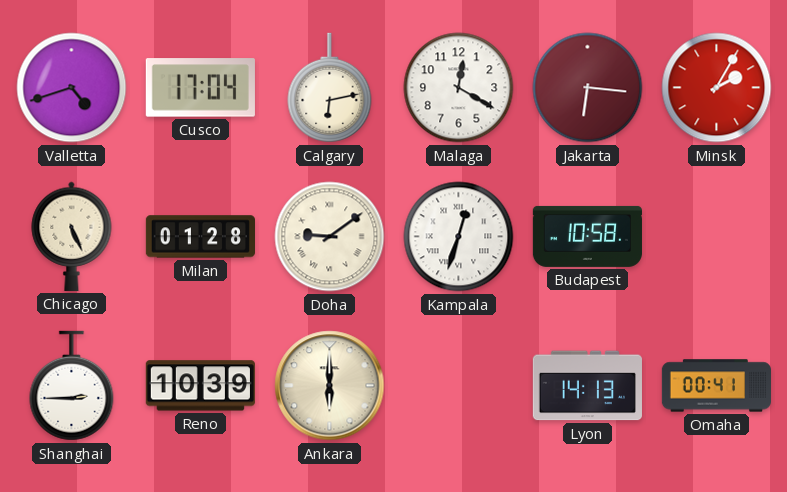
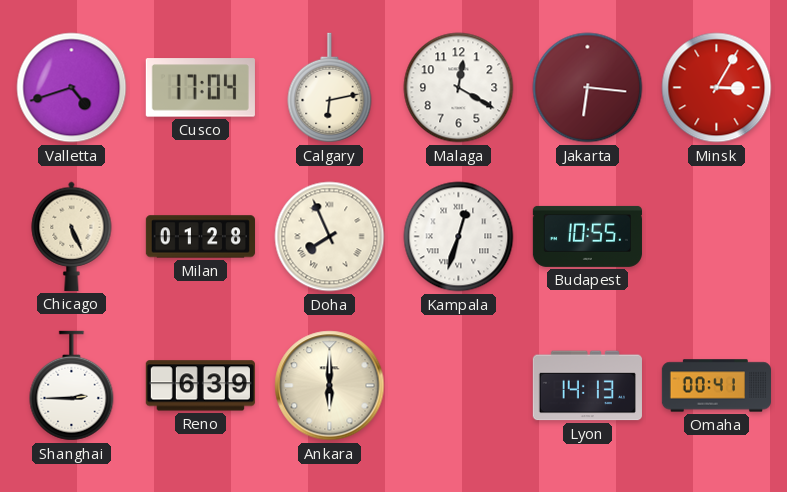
Minsk: 2:05 -> 3:05
Doha: 9:09 -> 7:56
Budapest: 10:58 -> 10:55
Reno: 10:39 -> 6:39
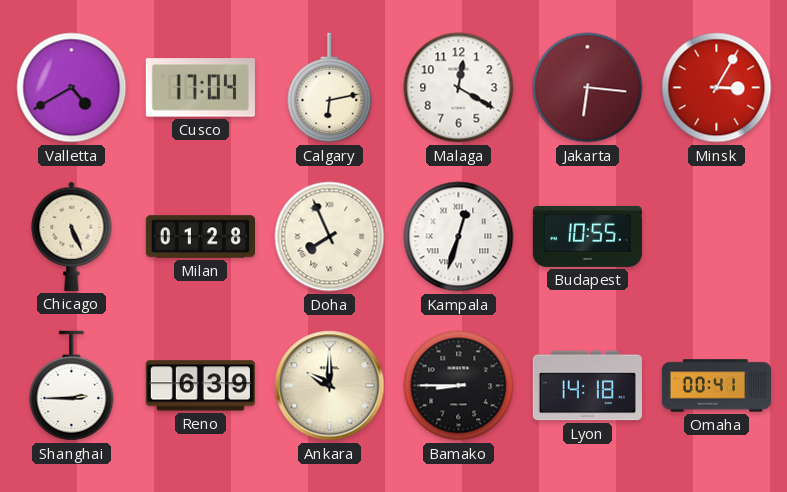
Valletta: 4:42 -> 4:40
Ankara: 6:00 -> 10:00
Bamako: none -> 8:45
Lyon: 14:13 -> 14:18
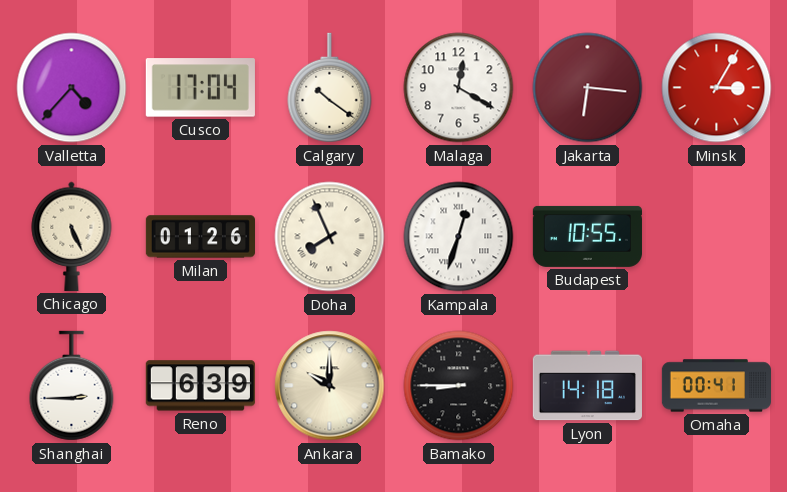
Valletta: 4:40 -> 4:37
Calgary: 6:13 -> 10:21
Milan: 01:28 -> 01:26
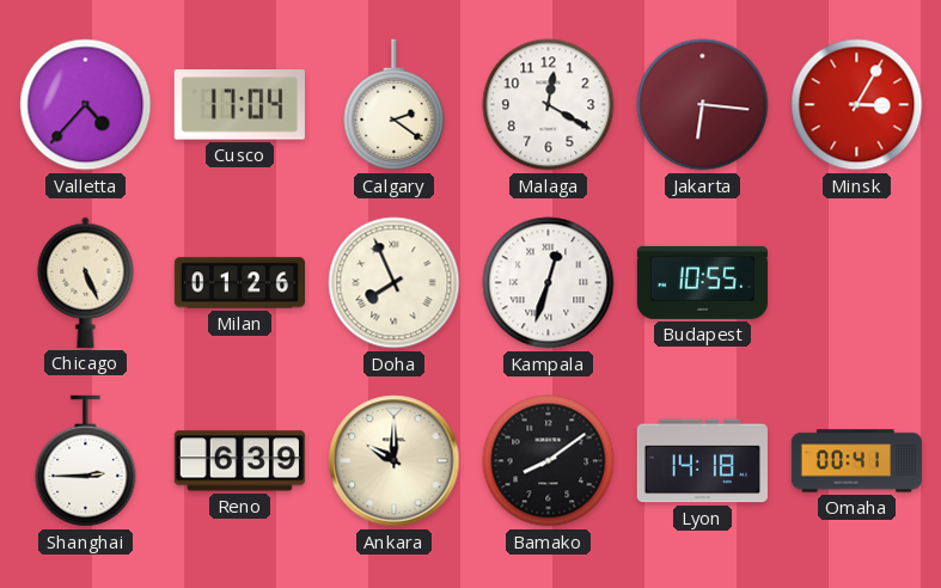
Calgary: 10:21 -> 2:21
Bamako: 8:45 -> 8:09
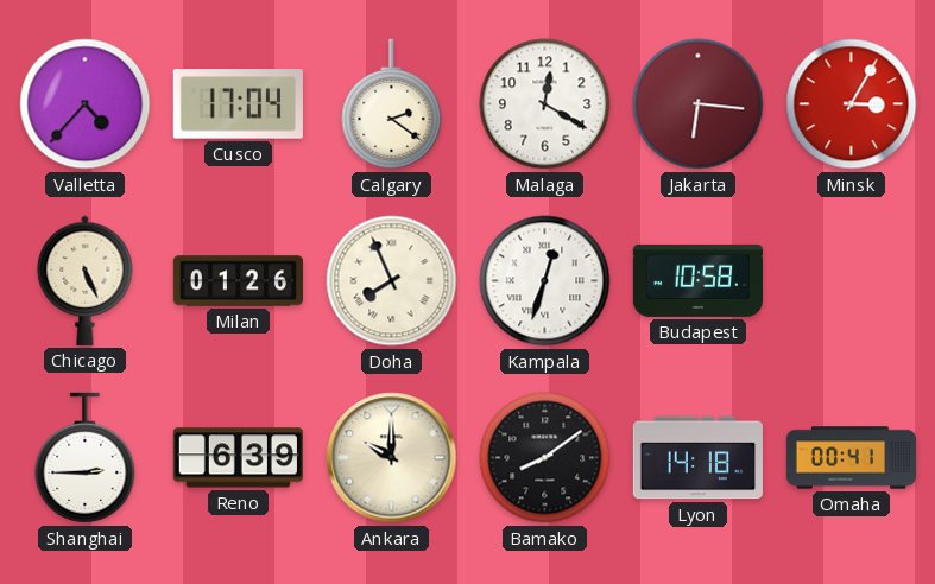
Budapest: 10:55 -> 10:58
